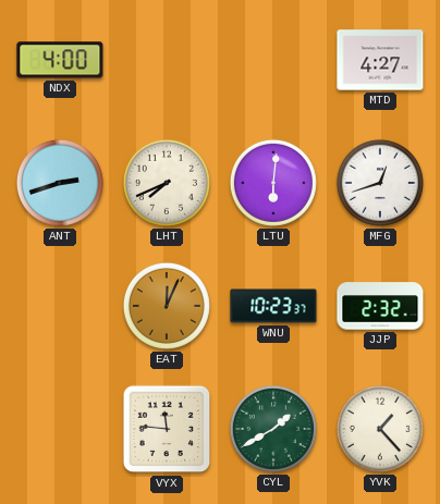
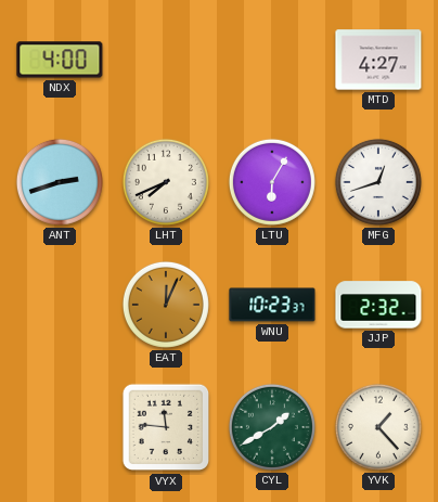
LTU: 6:01 -> 6:05
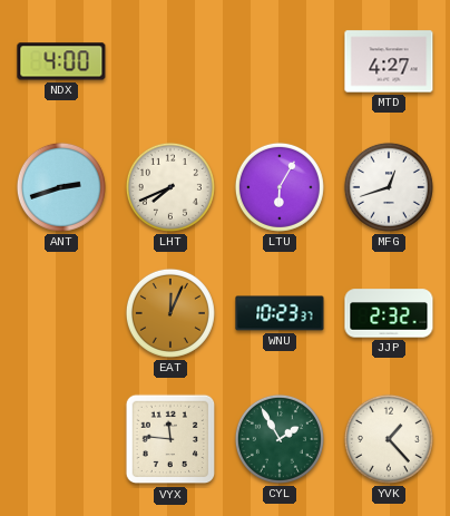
CYL: 1:40 -> 1:55
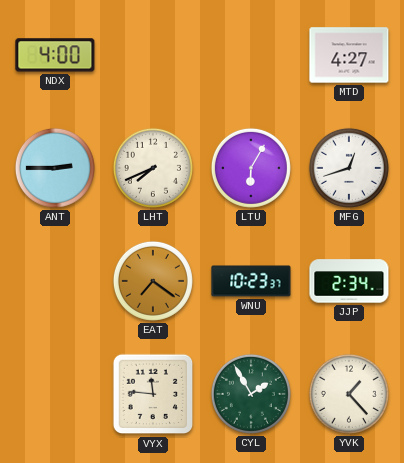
ANT: 2:42 -> 2:45
EAT: 12:04 -> 7:21
JJP: 2:32 -> 2:34
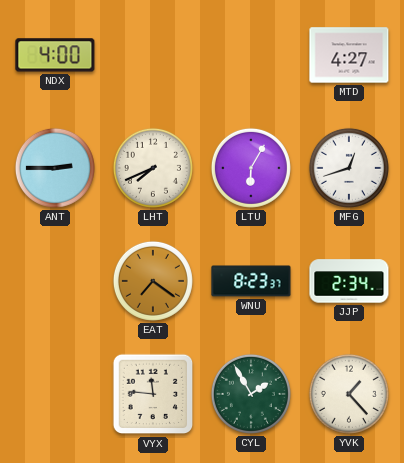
WNU: 10:23 -> 8:23
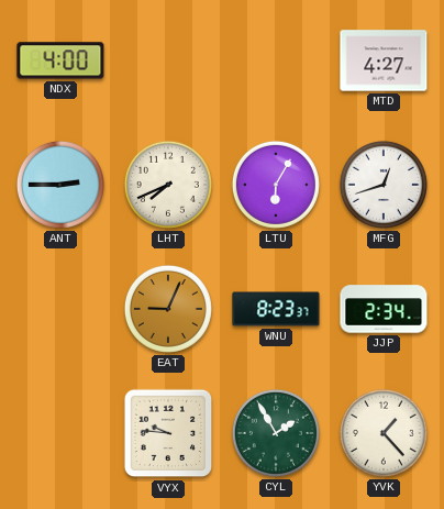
EAT: 7:21 -> 9:04
VYX: 11:46 -> 9:46
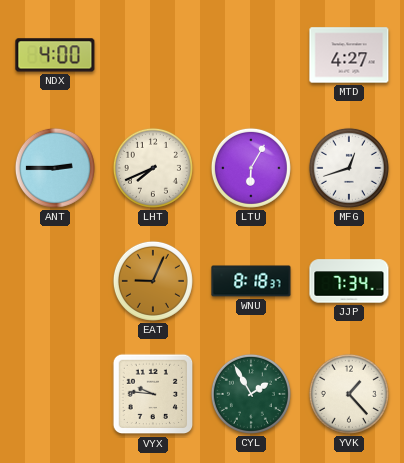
WNU: 8:23 -> 8:18
JJP: 2:34 -> 7:34
